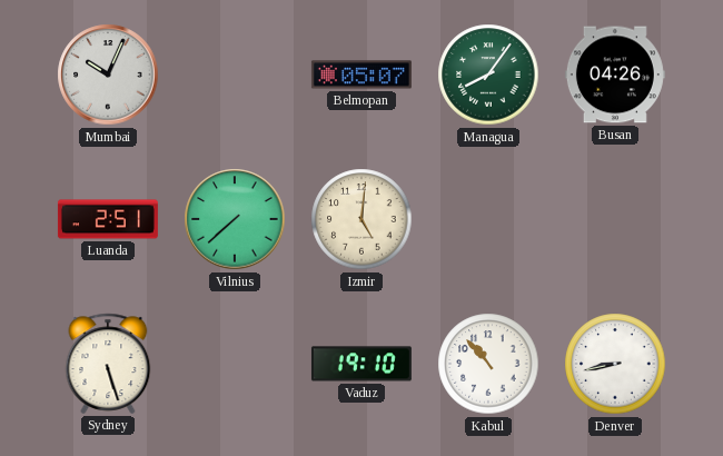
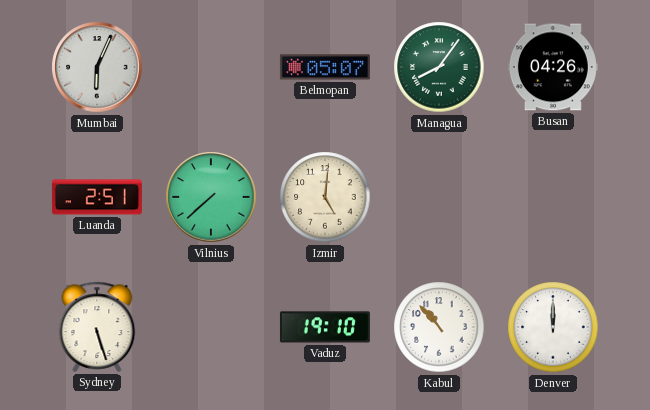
Mumbai: 10:04 -> 6:04
Denver: 8:43 -> 12:00
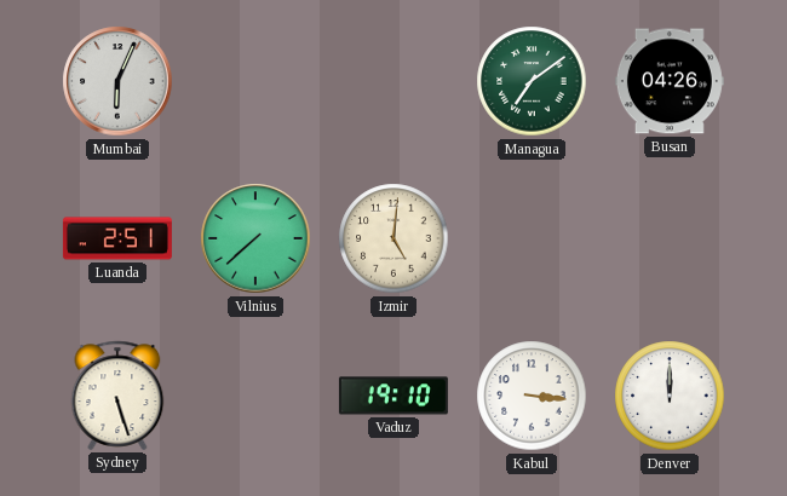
Belmopan: 05:07 -> none
Managua: 8:06 -> 7:09
Kabul: 10:53 -> 3:16
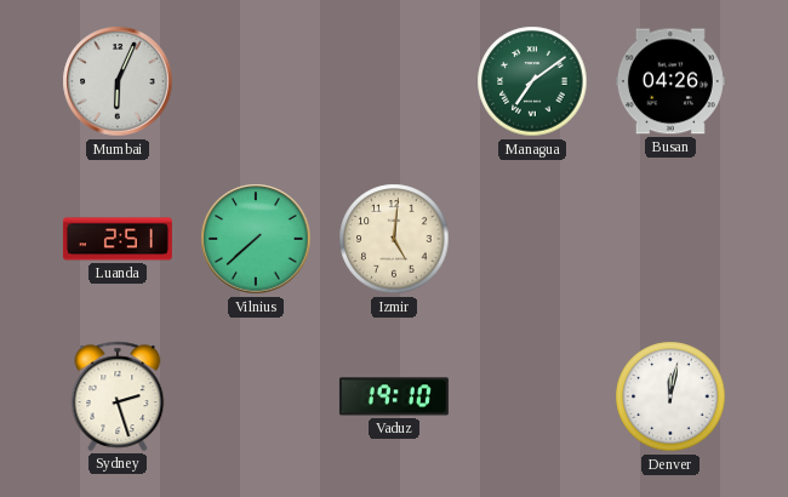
Sydney: 5:27 -> 2:27
Kabul: 3:16 -> none
Denver: 12:00 -> 12:02
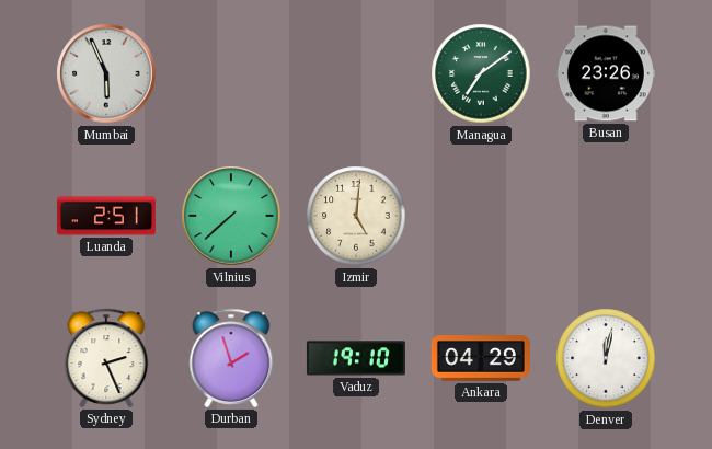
Mumbai: 6:04 -> 5:56
Busan: 04:26 -> 23:26
Sydney: 2:27 -> 2:26
Durban: none -> 1:57
Ankara: none -> 04:29
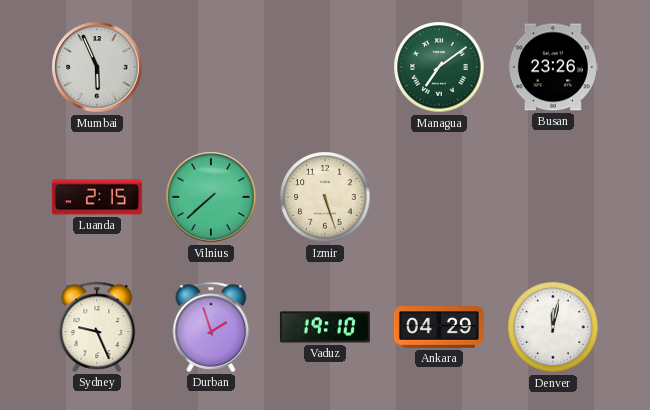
Luanda: 2:51 -> 2:15
Izmir: 5:01 -> 5:27
Sydney: 2:26 -> 9:26
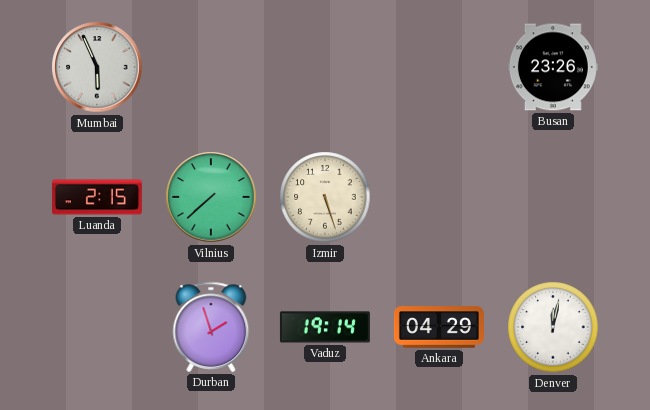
Managua: 7:09 -> none
Sydney: 9:26 -> none
Vaduz: 19:10 -> 19:14
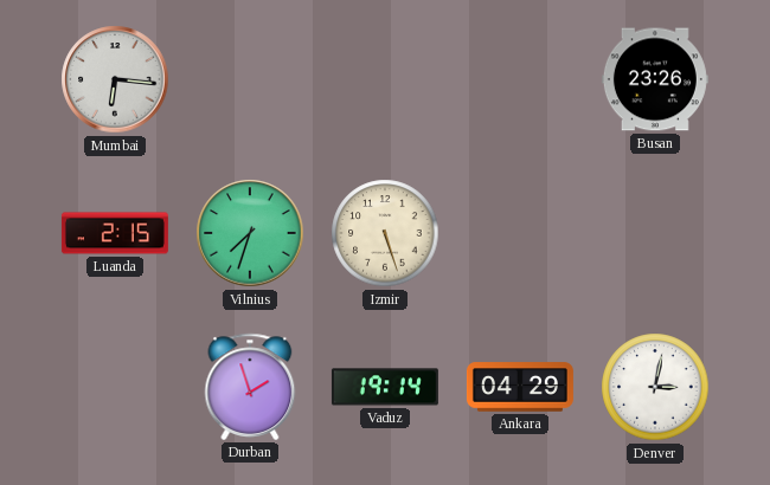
Mumbai: 5:56 -> 6:16
Vilnius: 7:38 -> 7:33
Denver: 12:02 -> 3:02
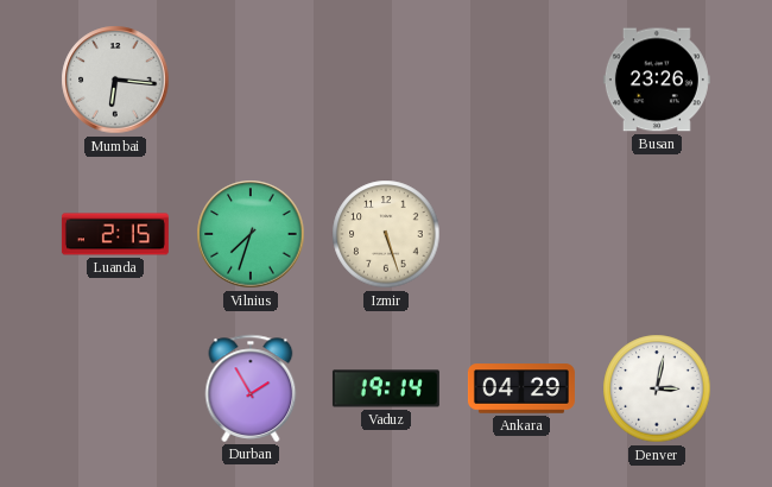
Durban: 1:57 -> 1:55
